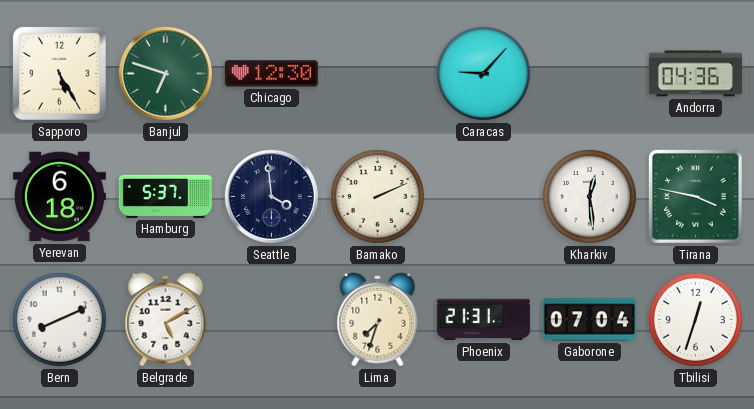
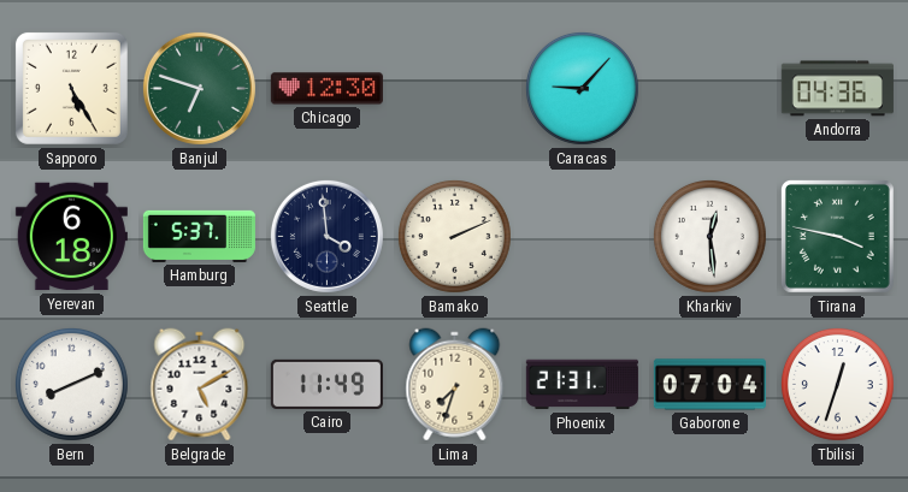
Cairo: none -> 11:49
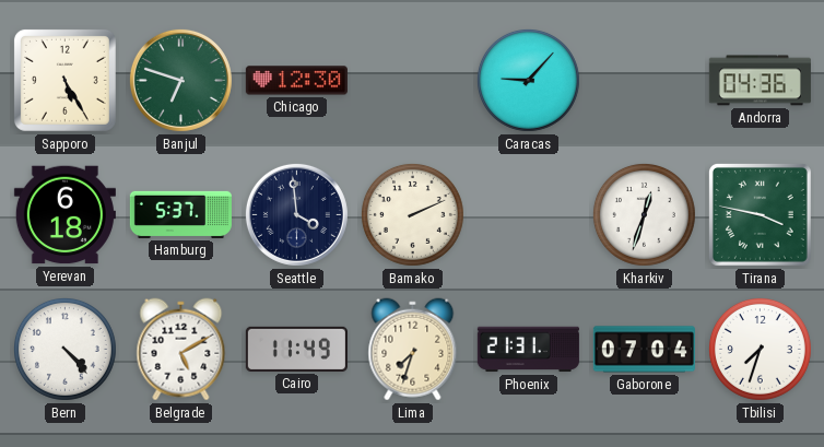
Kharkiv: 12:29 -> 12:33
Bern: 8:11 -> 4:23
Tbilisi: 12:33 -> 7:33
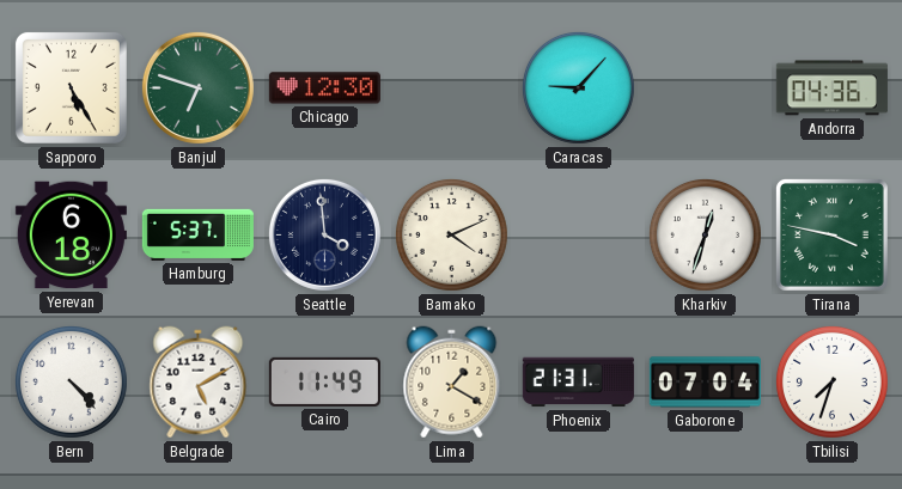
Bamako: 2:11 -> 4:11
Lima: 7:33 -> 1:20
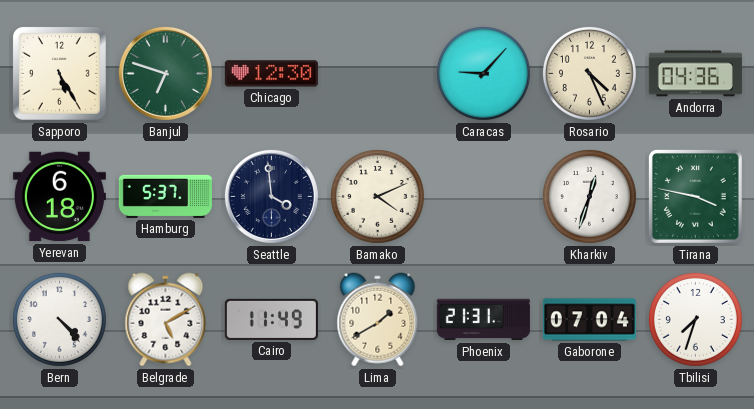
Rosario: none -> 4:26
Lima: 1:20 -> 1:40
